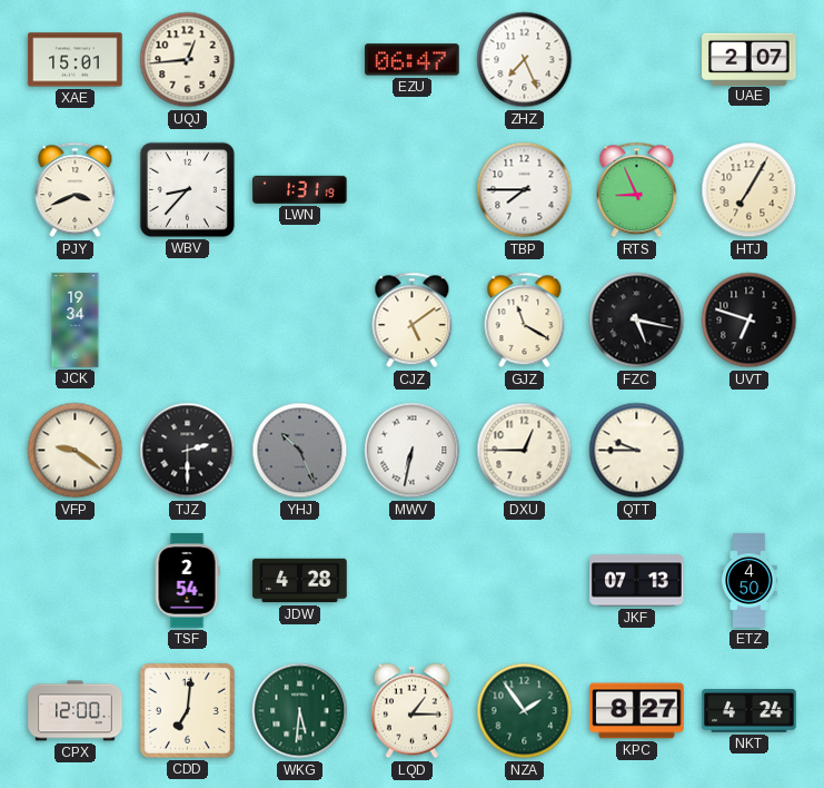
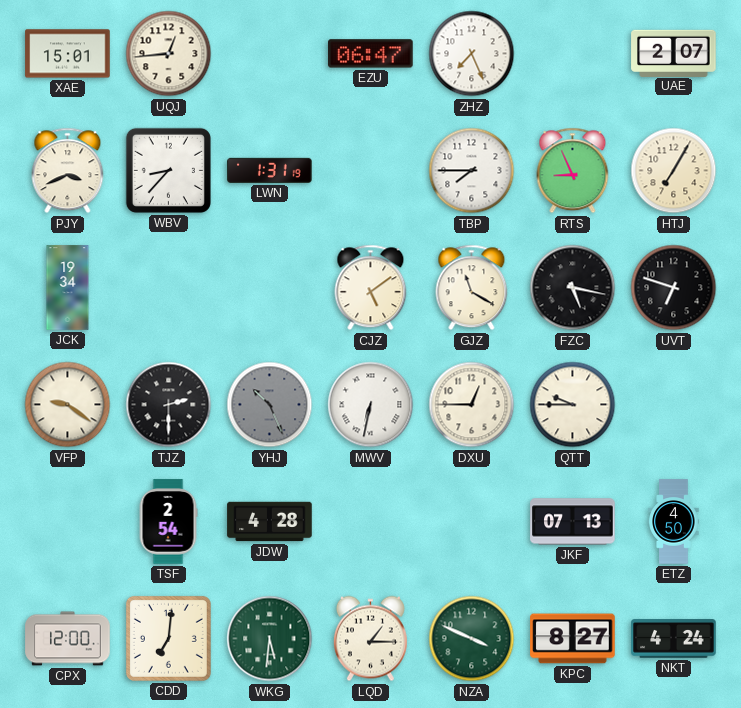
NZA: 1:54 -> 3:49
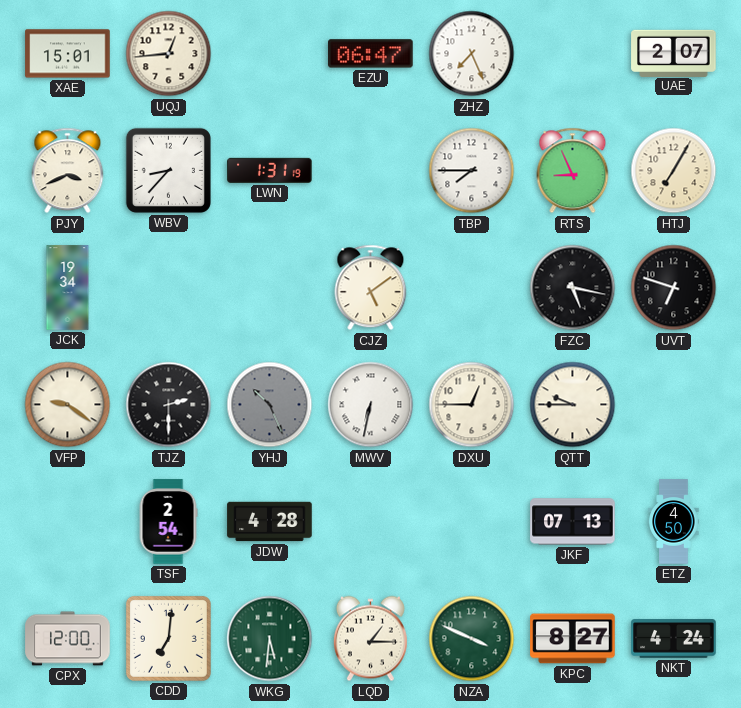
GJZ: 11:20 -> none
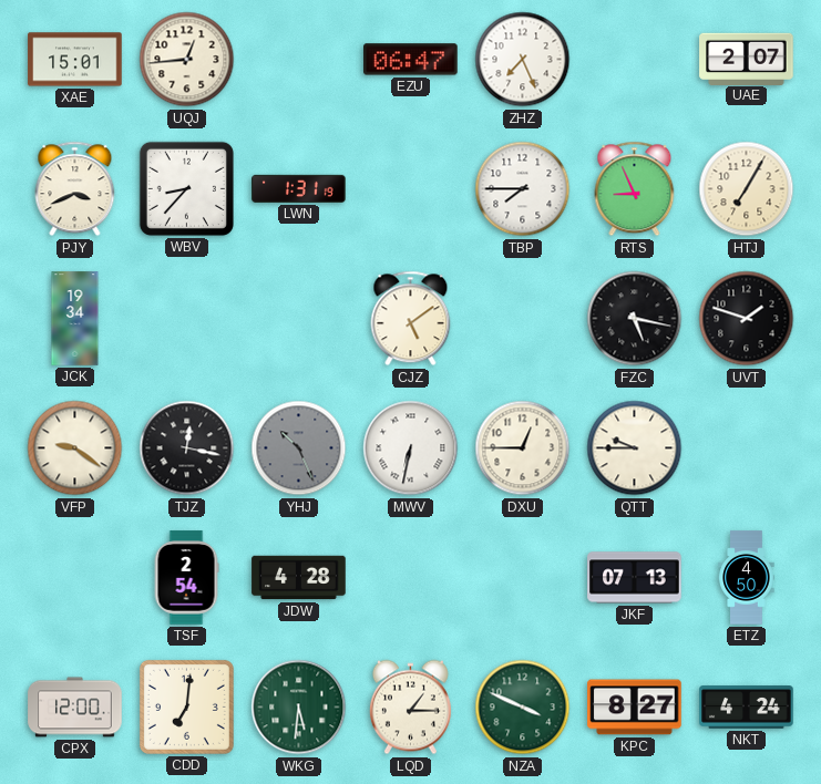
UVT: 6:48 -> 1:48
TJZ: 2:30 -> 12:17
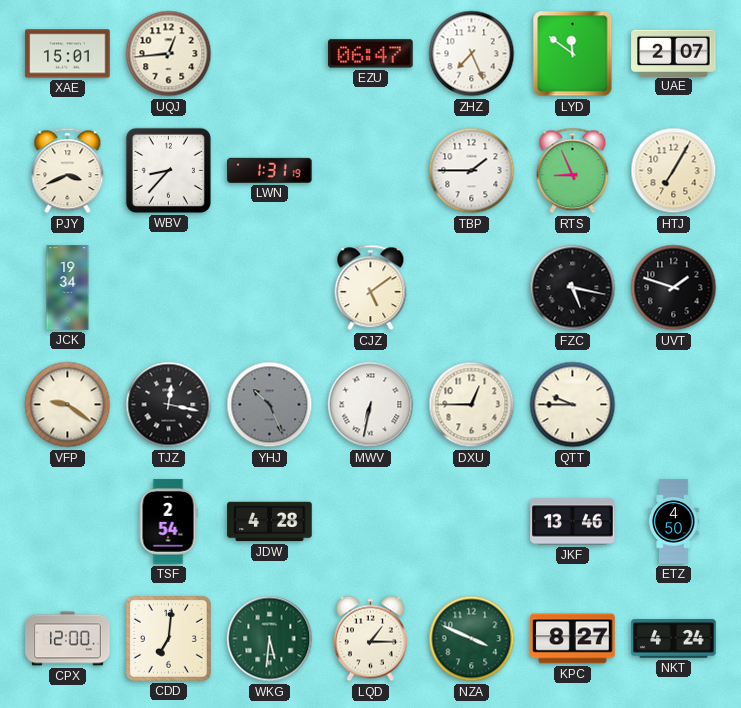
LYD: none -> 11:51
TBP: 7:45 -> 1:45
JKF: 07:13 -> 13:46
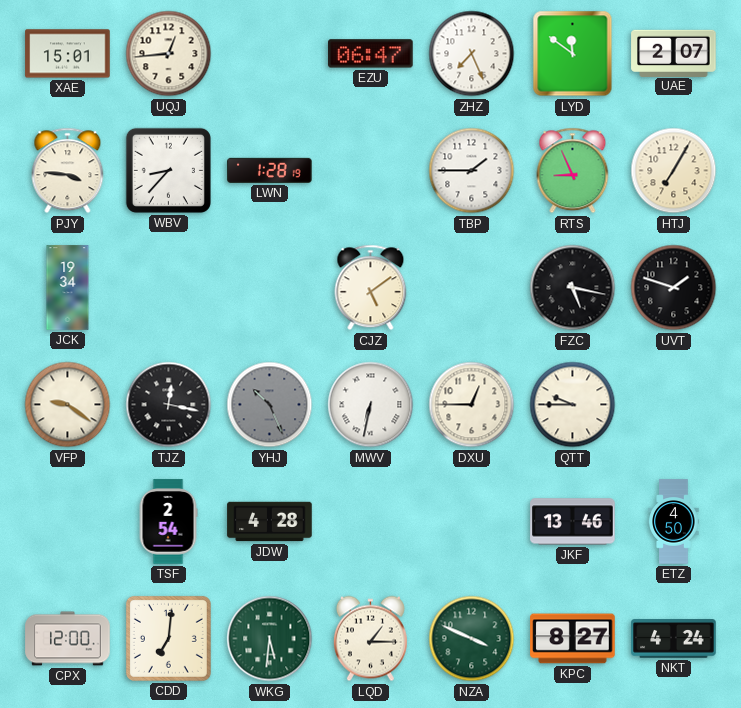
PJY: 3:41 -> 3:46
LWN: 1:31 -> 1:28
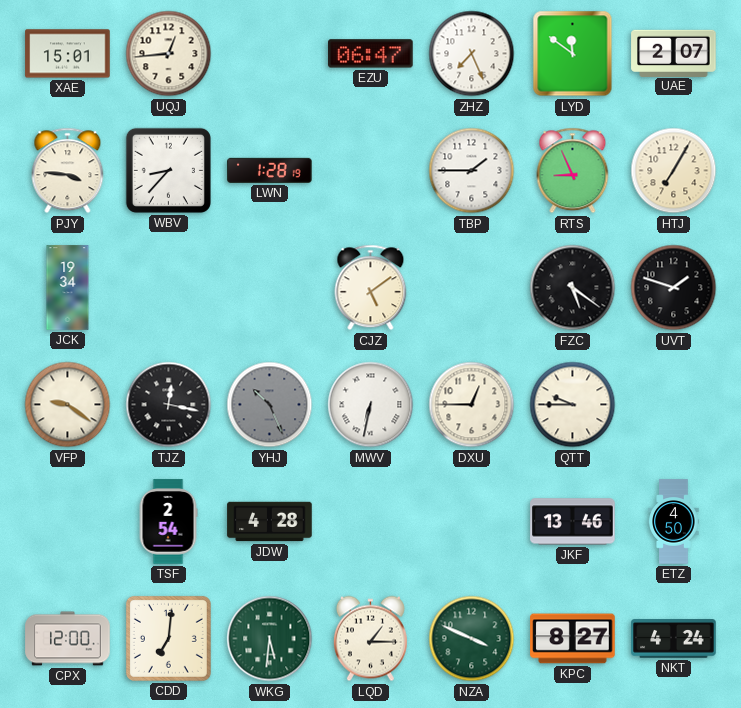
FZC: 5:17 -> 5:21
